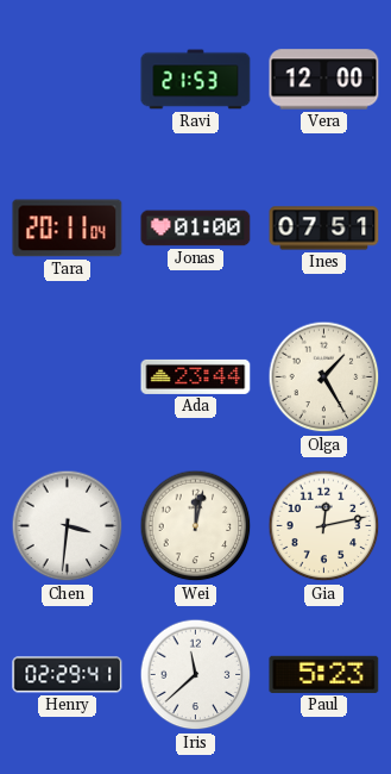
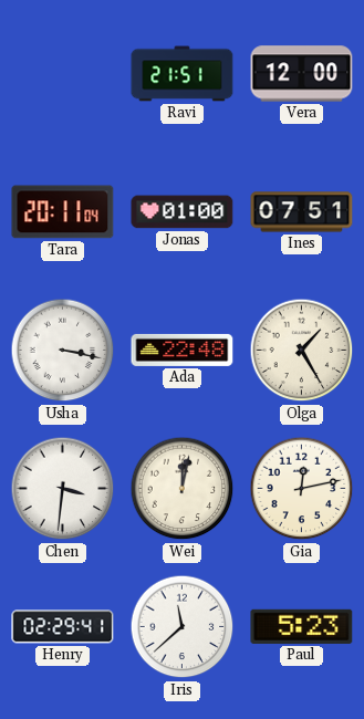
Ravi: 21:53 -> 21:51
Usha: none -> 3:17
Ada: 23:44 -> 22:48
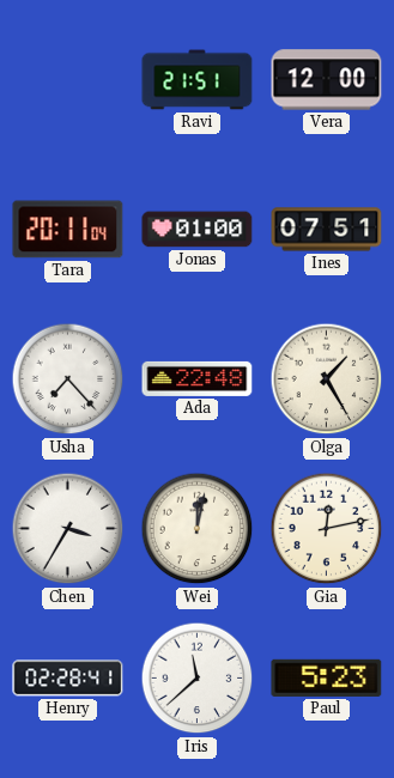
Usha: 3:17 -> 7:23
Chen: 3:31 -> 3:35
Henry: 02:29 -> 02:28
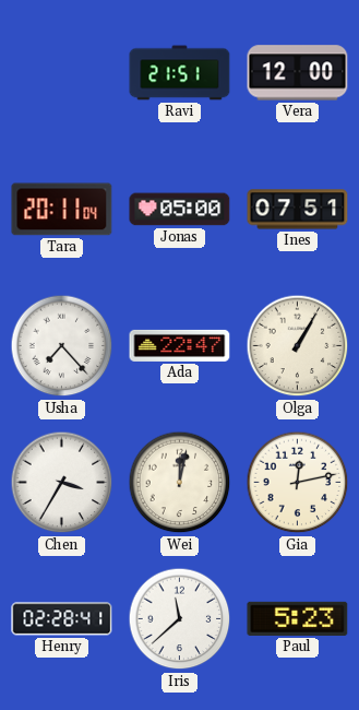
Jonas: 01:00 -> 05:00
Ada: 22:48 -> 22:47
Olga: 1:25 -> 1:05
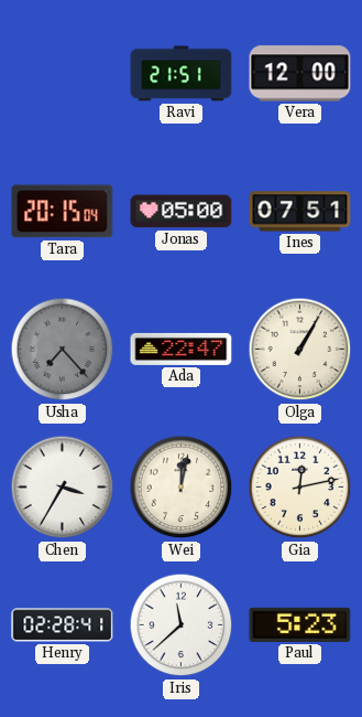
Tara: 20:11 -> 20:15
Usha dial: white -> grey
